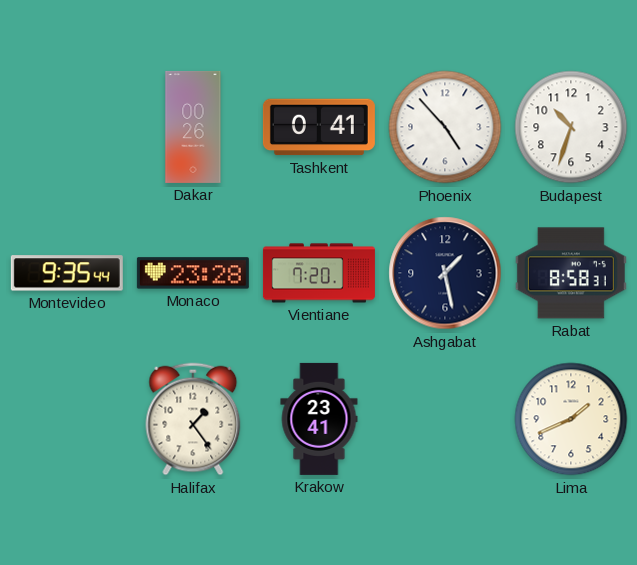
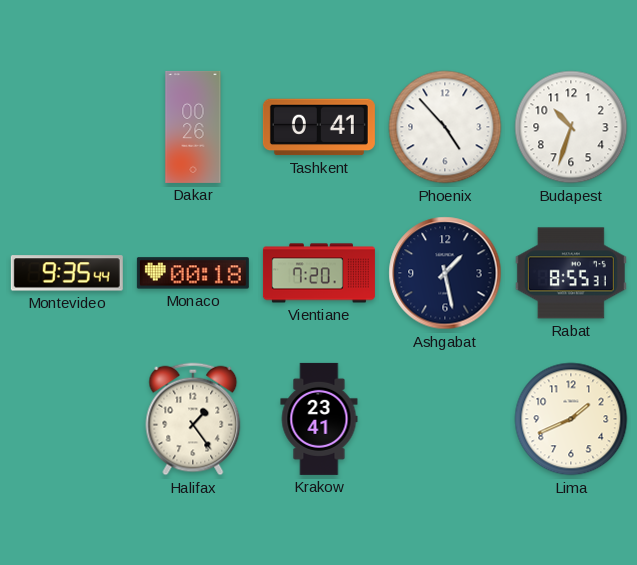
Monaco: 23:28 -> 00:18
Rabat: 8:58 -> 8:55
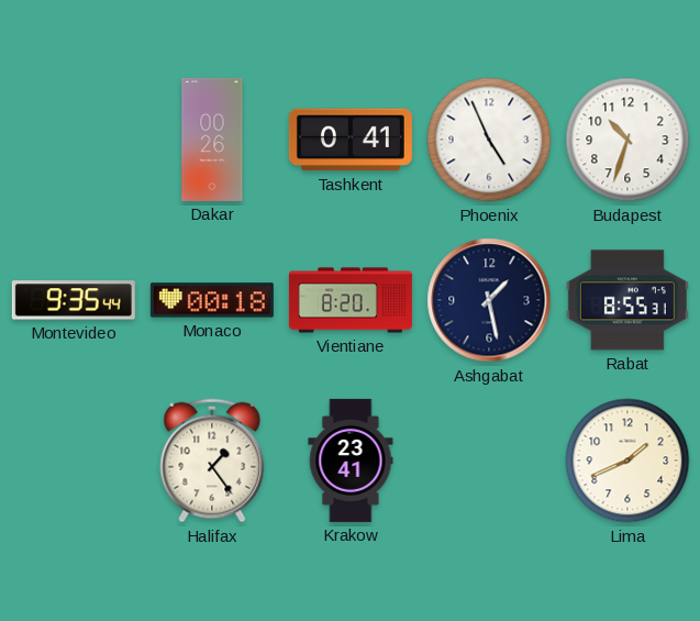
Phoenix: 4:53 -> 4:56
Vientiane: 7:20 -> 8:20
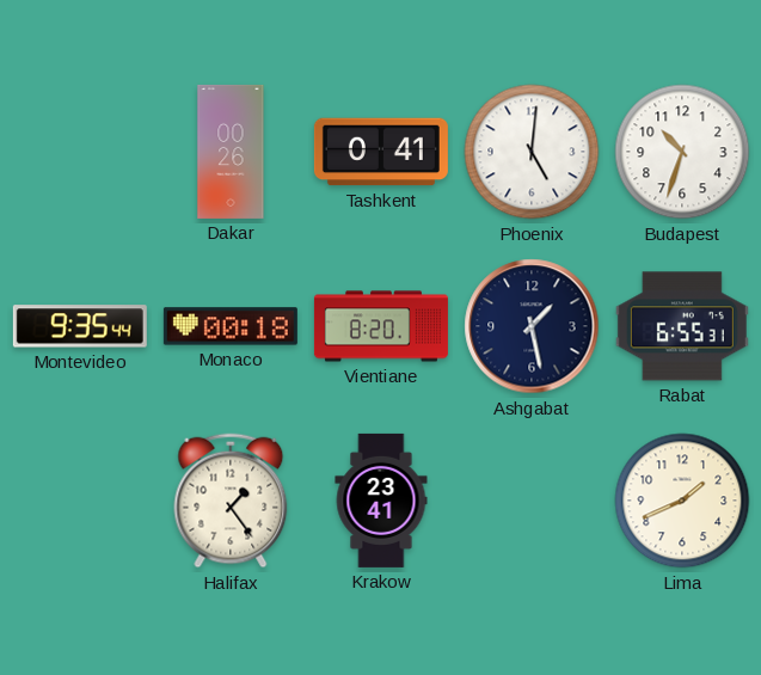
Phoenix: 4:56 -> 5:01
Rabat: 8:55 -> 6:55
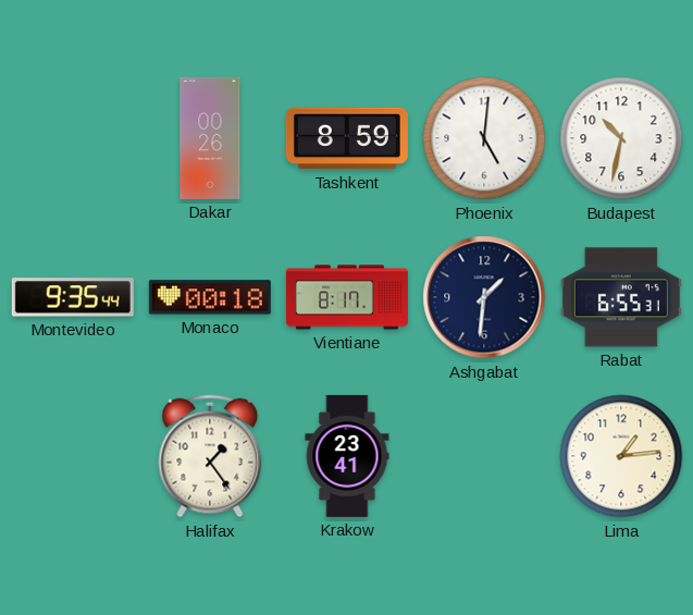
Tashkent: 0:41 -> 8:59
Budapest: 10:33 -> 10:32
Vientiane: 8:20 -> 8:17
Ashgabat: 1:28 -> 1:31
Lima: 1:41 -> 1:14
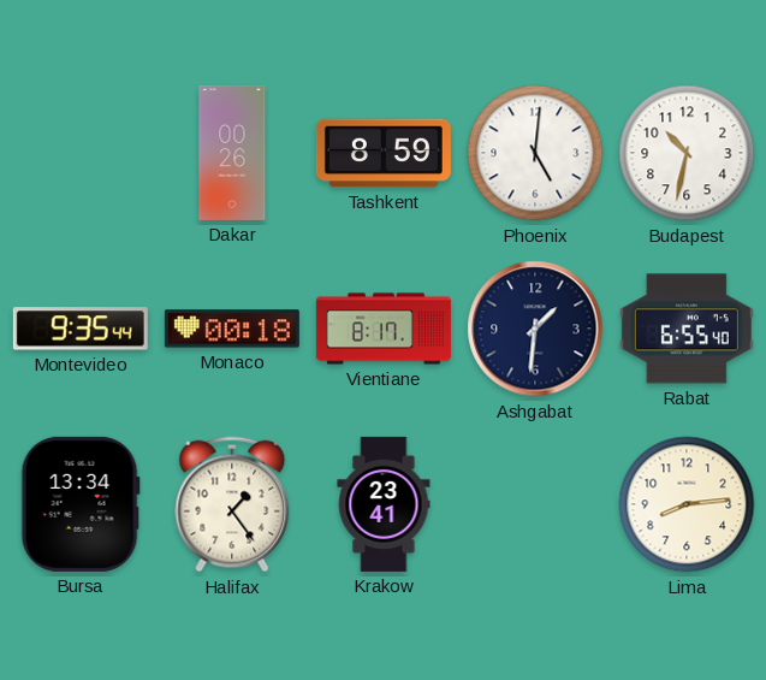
Rabat: 6:55:31 -> 6:55:40
Bursa: none -> 13:34
Lima: 1:14 -> 8:14
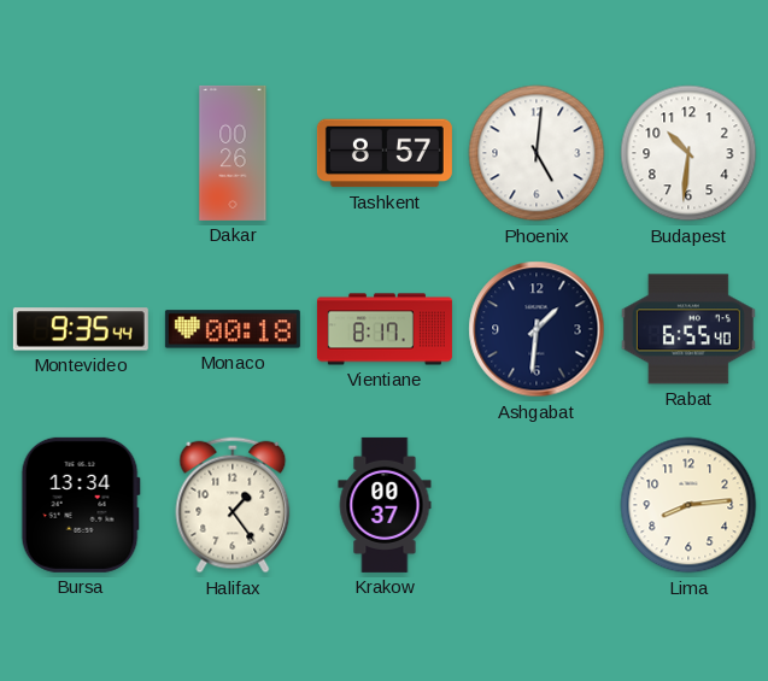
Tashkent: 8:59 -> 8:57
Budapest: 10:32 -> 10:31
Krakow: 23:41 -> 00:37
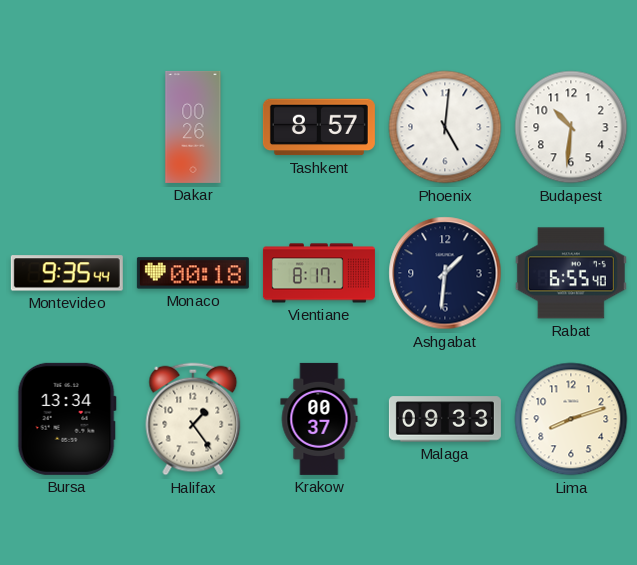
Malaga: none -> 09:33
Lima: 8:14 -> 8:12
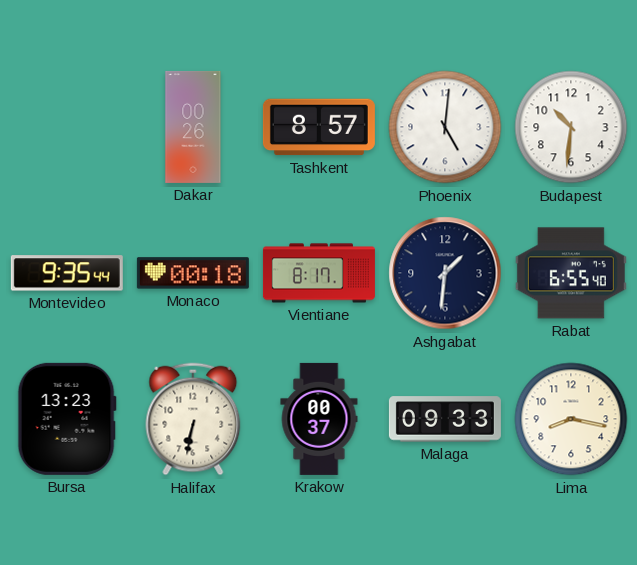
Bursa: 13:34 -> 13:23
Halifax: 1:24 -> 6:32
Lima: 8:12 -> 8:17
